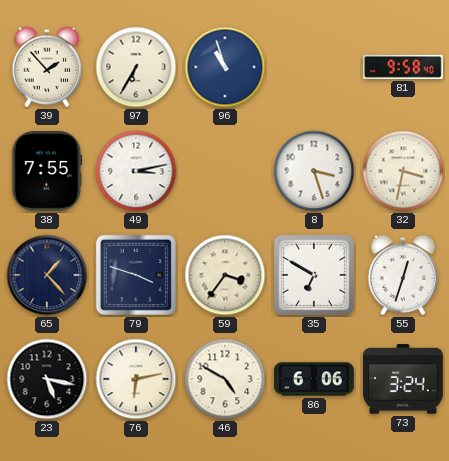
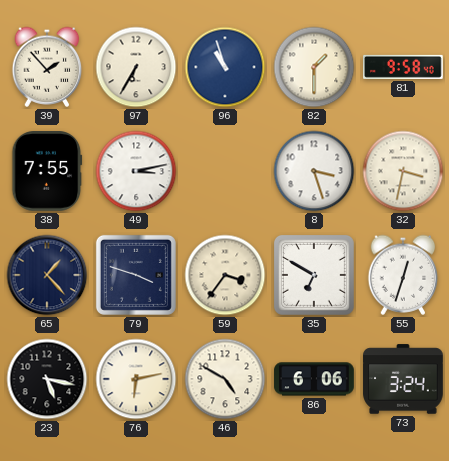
82: none -> 1:30
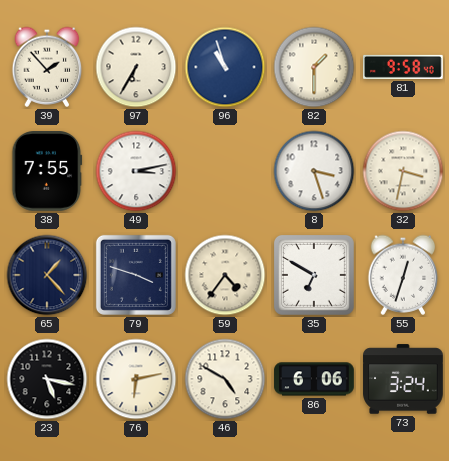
59: 3:36 -> 4:36
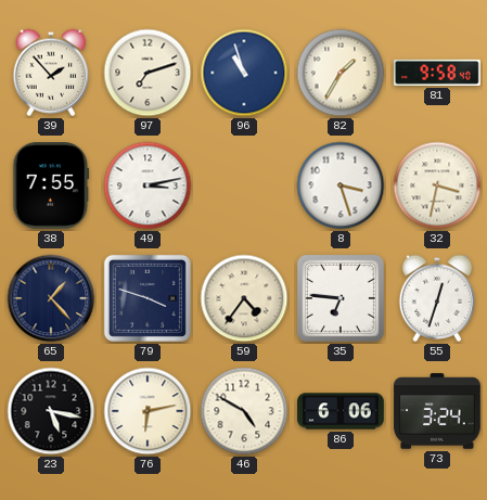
97: 6:35 -> 7:12
82: 1:30 -> 1:35
35: 6:50 -> 6:46
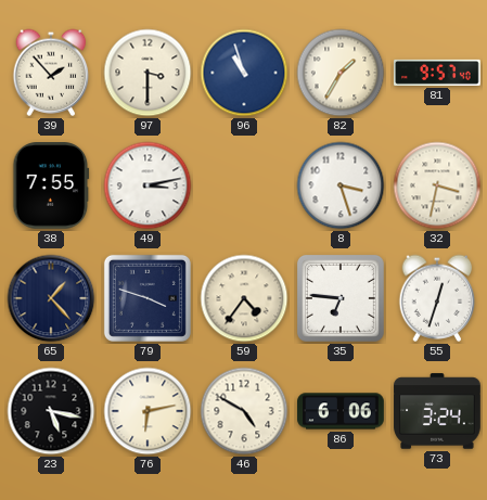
97: 7:12 -> 3:30
81: 9:58 -> 9:57
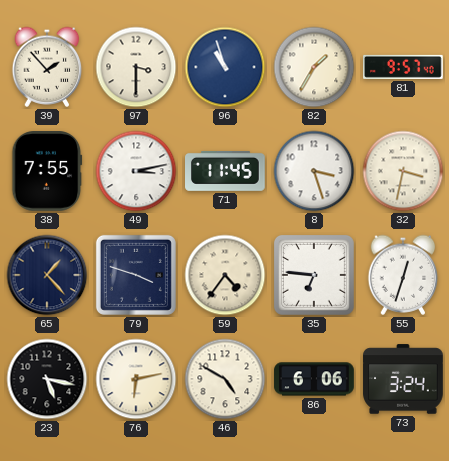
71: none -> 11:45
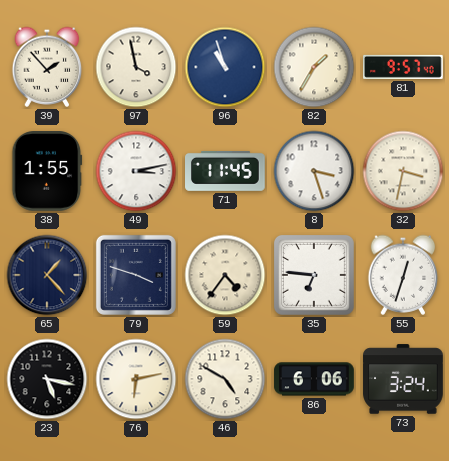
97: 3:30 -> 3:58
38: 7:55 -> 1:55
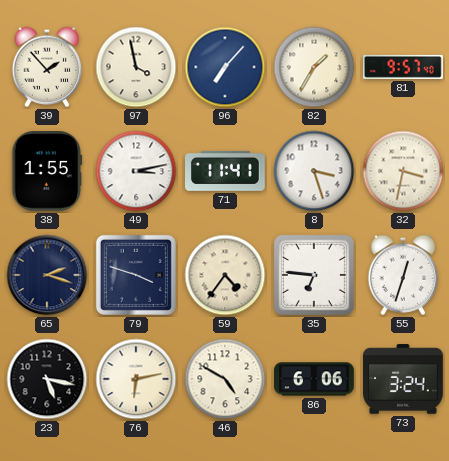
96: 10:57 -> 7:07
71: 11:45 -> 11:41
65: 1:23 -> 2:18
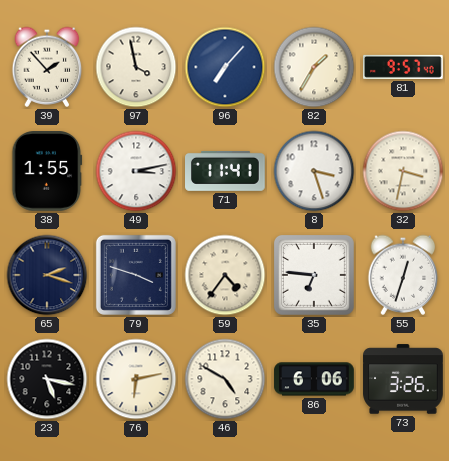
73: 3:24 -> 3:26
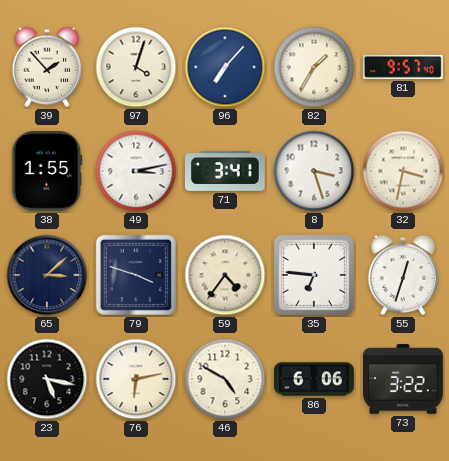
97: 3:58 -> 4:03
71: 11:41 -> 3:41
65: 2:18 -> 3:08
73: 3:26 -> 3:22
